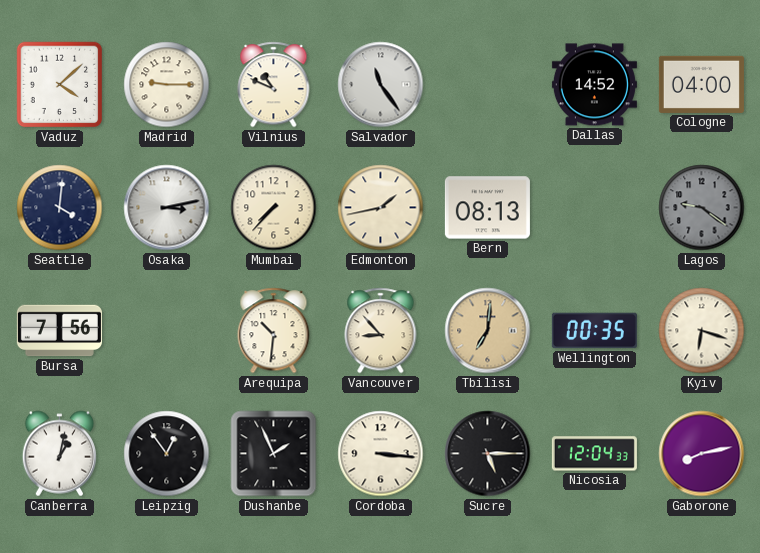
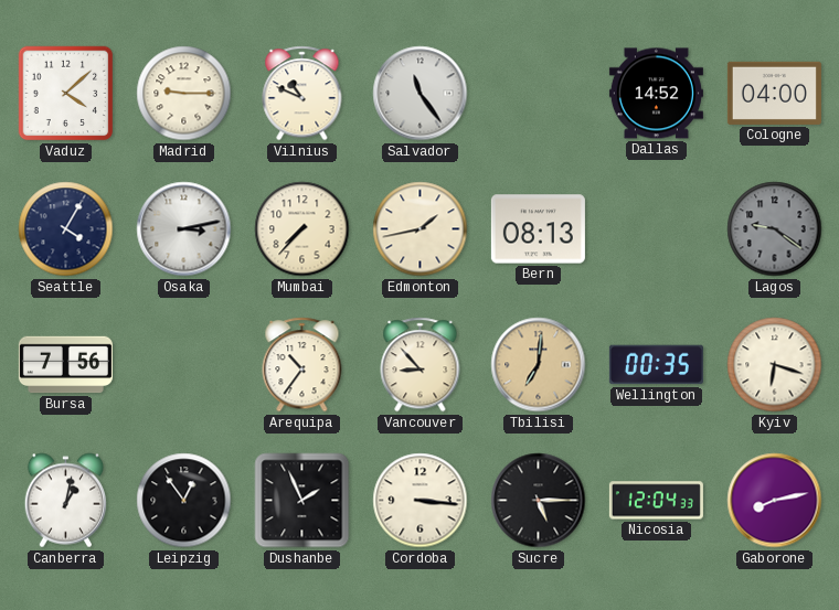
Seattle: 4:01 -> 4:05
Arequipa: 10:31 -> 10:36
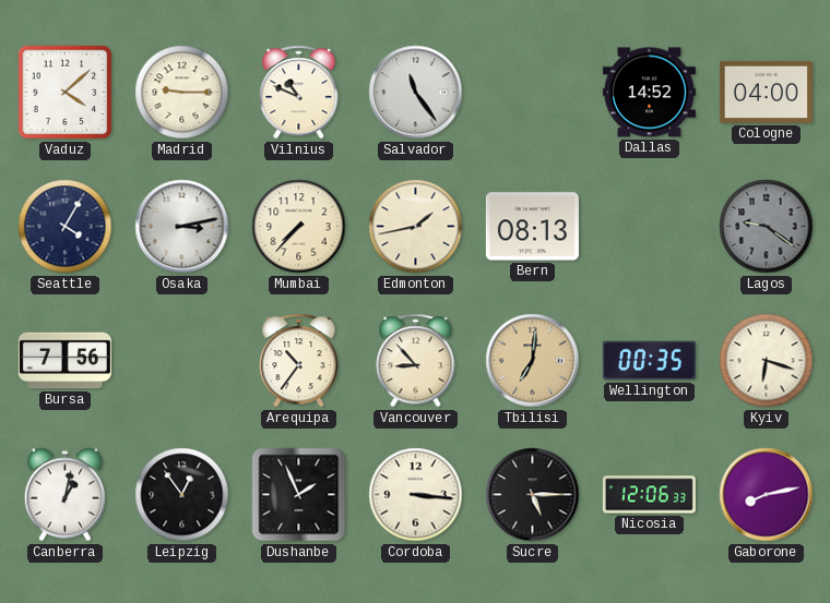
Nicosia: 12:04 -> 12:06
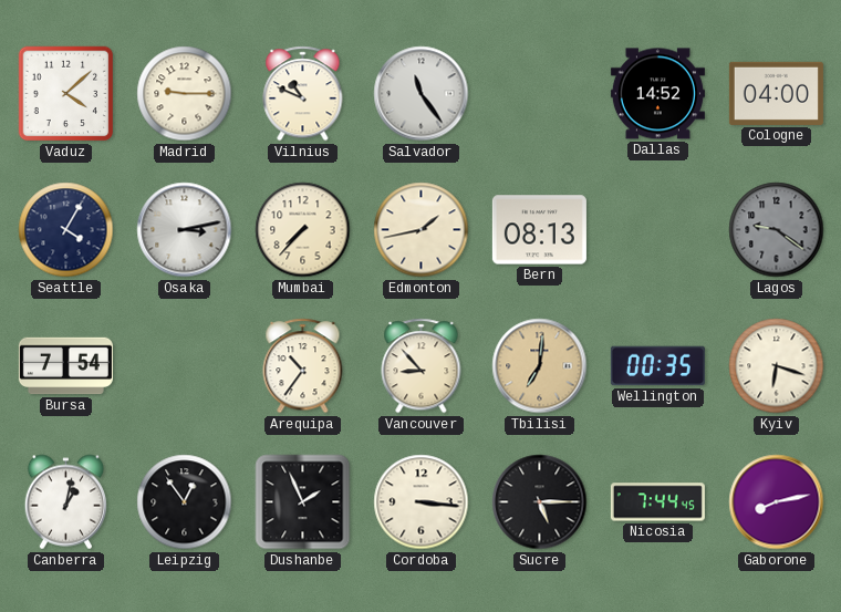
Bursa: 7:56 -> 7:54
Nicosia: 12:06 -> 7:44
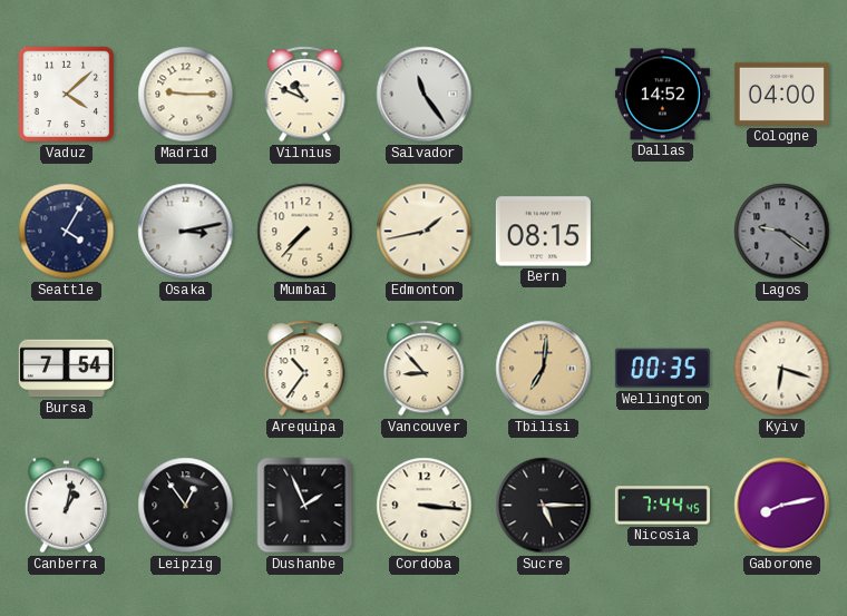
Bern: 08:13 -> 08:15
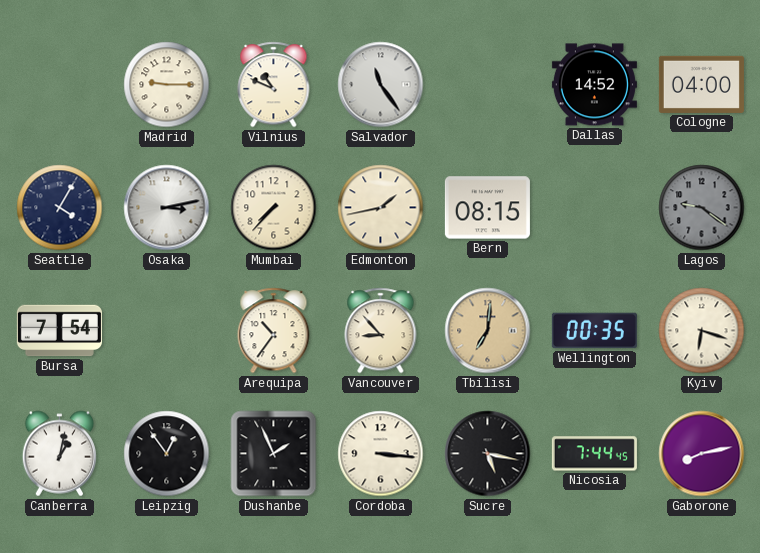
Vaduz: 4:08 -> none
Sucre: 5:15 -> 5:17
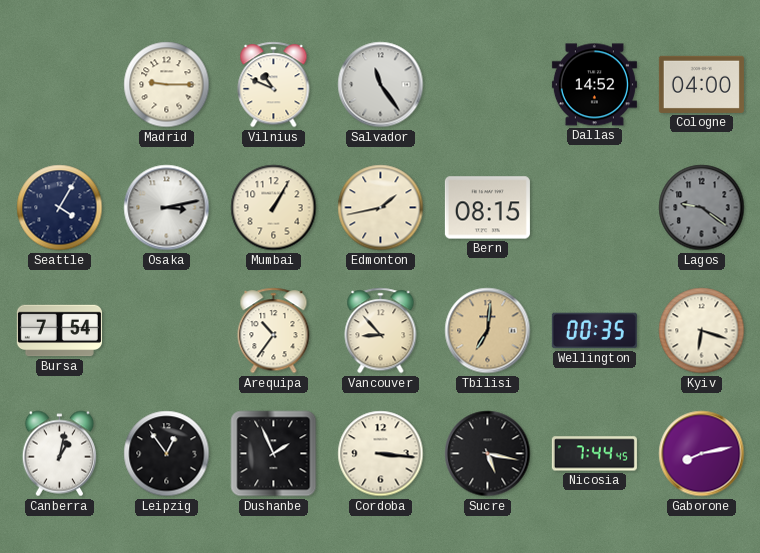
Mumbai: 7:37 -> 1:05
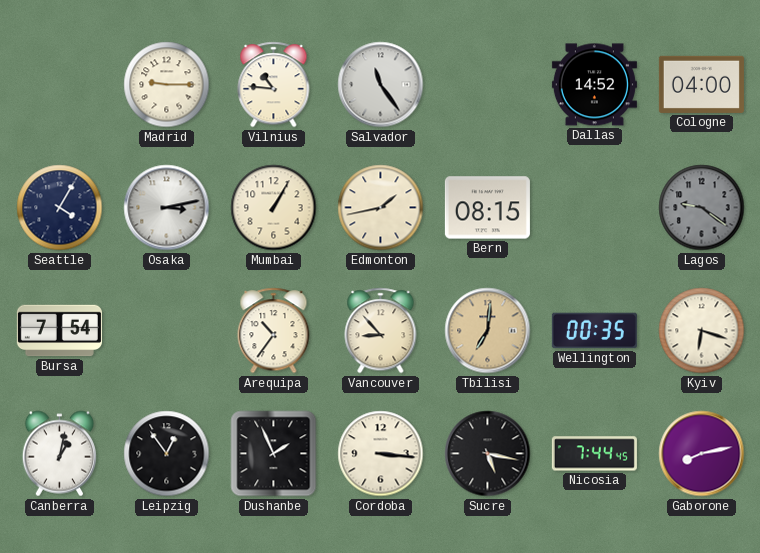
Vilnius: 10:49 -> 10:46
